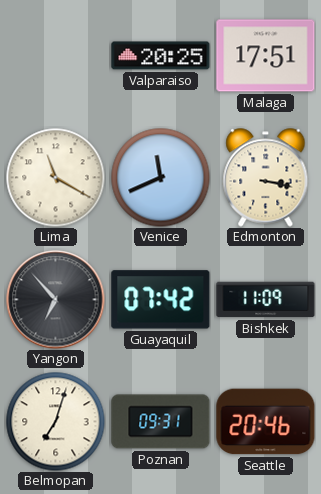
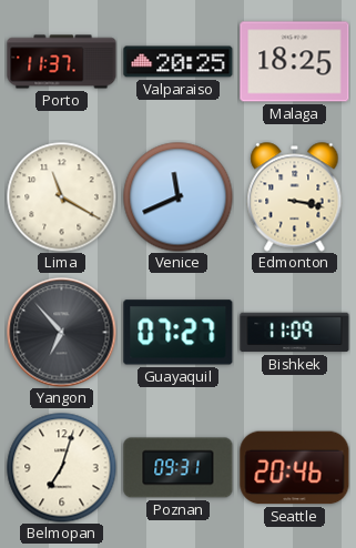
Porto: none -> 11:37
Malaga: 17:51 -> 18:25
Guayaquil: 07:42 -> 07:27
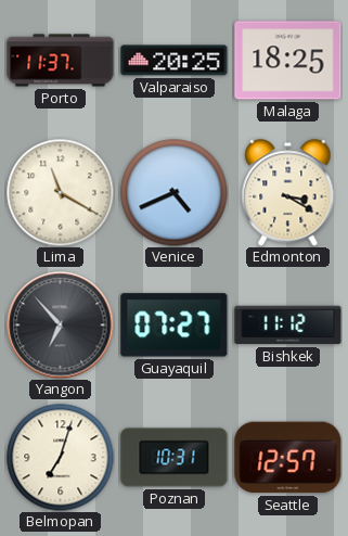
Venice: 11:41 -> 4:41
Edmonton: 3:17 -> 3:20
Bishkek: 11:09 -> 11:12
Poznan: 09:31 -> 10:31
Seattle: 20:46 -> 12:57
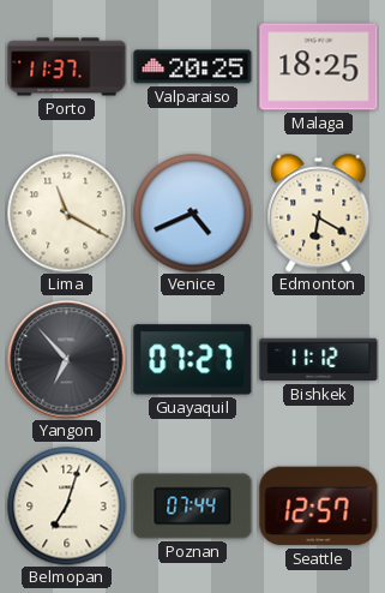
Edmonton: 3:20 -> 6:20
Poznan: 10:31 -> 07:44
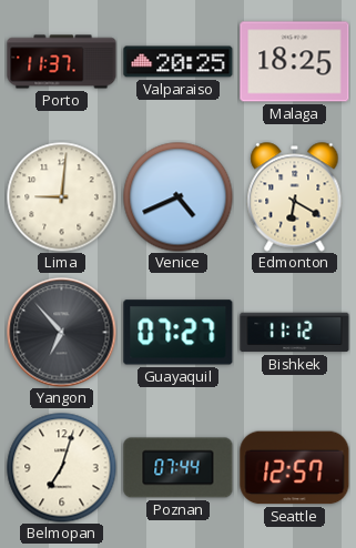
Lima: 11:20 -> 9:01
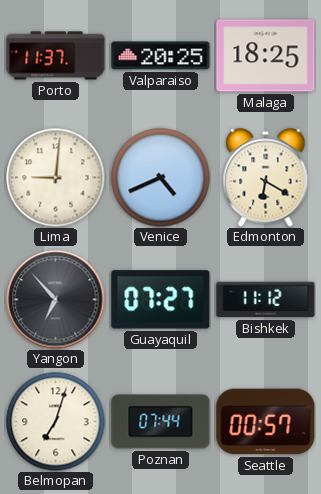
Seattle: 12:57 -> 00:57
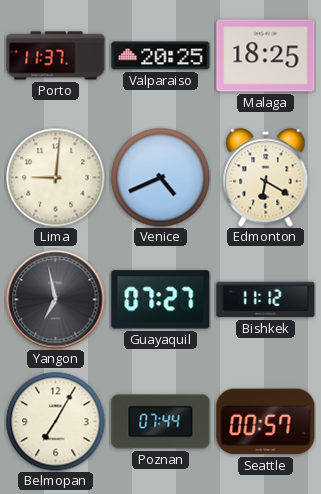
Yangon: 6:53 -> 6:58
Belmopan: 7:03 -> 7:05
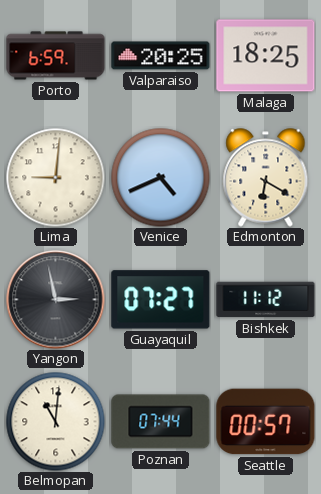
Porto: 11:37 -> 6:59
Yangon: 6:58 -> 2:58
Belmopan: 7:05 -> 11:01
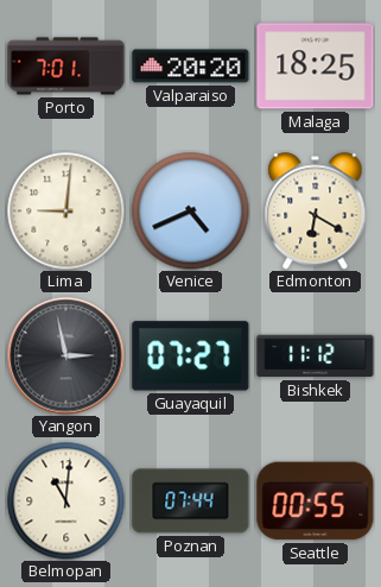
Porto: 6:59 -> 7:01
Valparaiso: 20:25 -> 20:20
Seattle: 00:57 -> 00:55
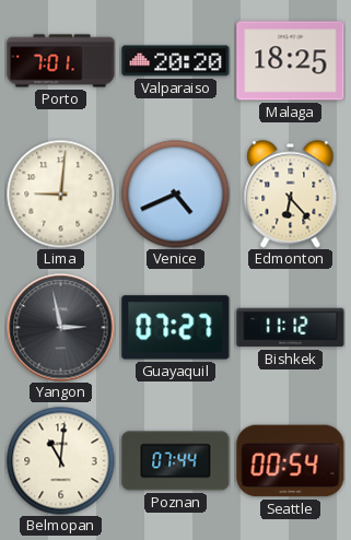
Edmonton: 6:20 -> 6:23
Seattle: 00:55 -> 00:54
